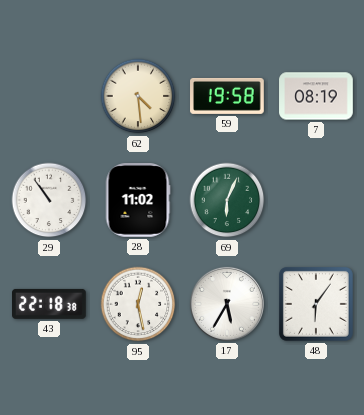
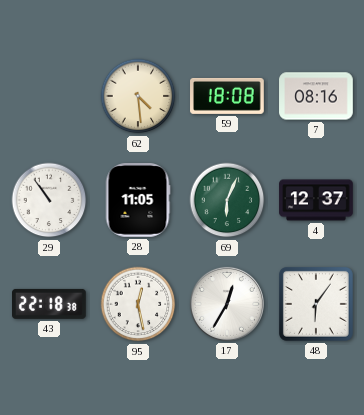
59: 19:58 -> 18:08
7: 08:19 -> 08:16
28: 11:02 -> 11:05
4: none -> 12:37
17: 5:35 -> 12:35
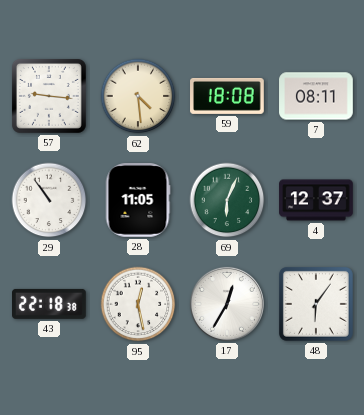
57: none -> 9:16
7: 08:16 -> 08:11
